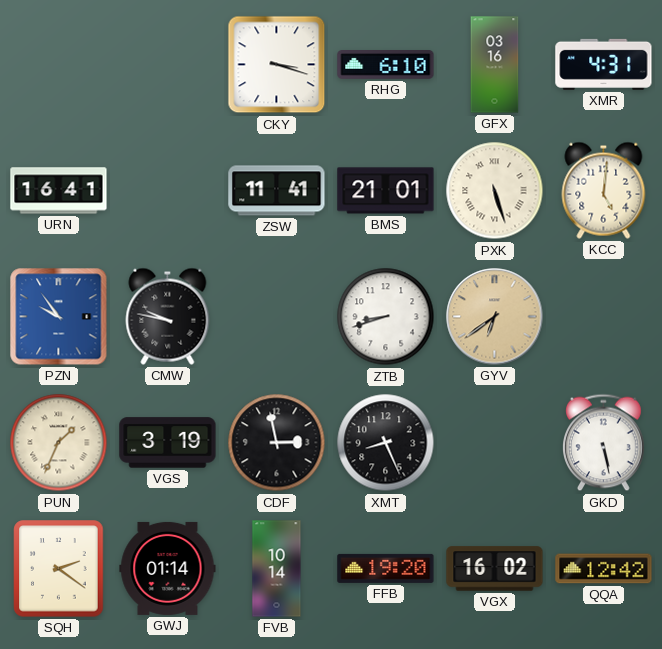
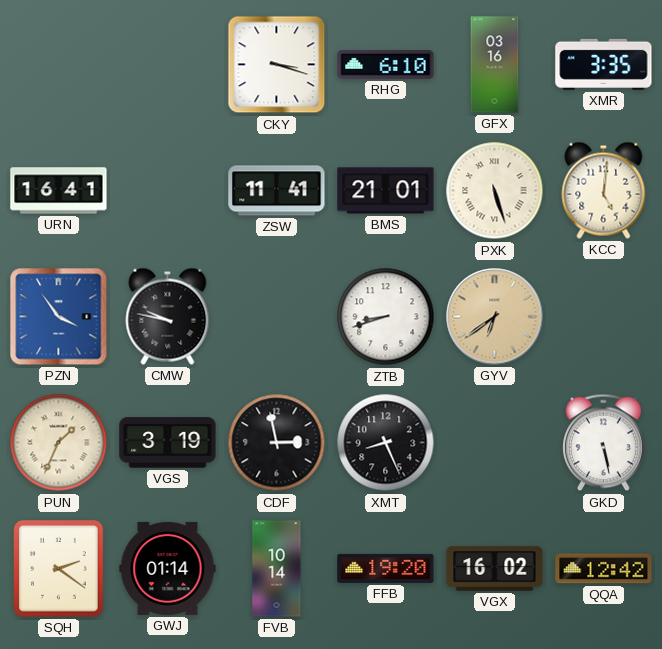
XMR: 4:31 -> 3:35
PZN: 9:54 -> 3:54
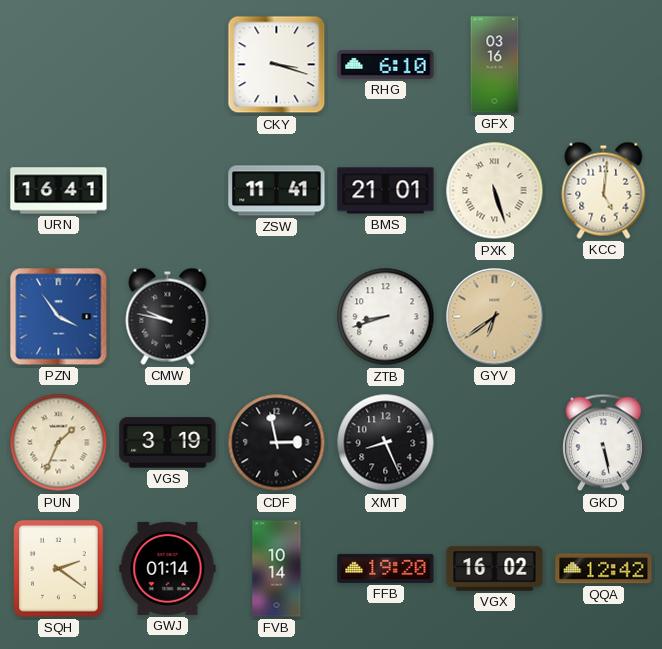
XMR: 3:35 -> none
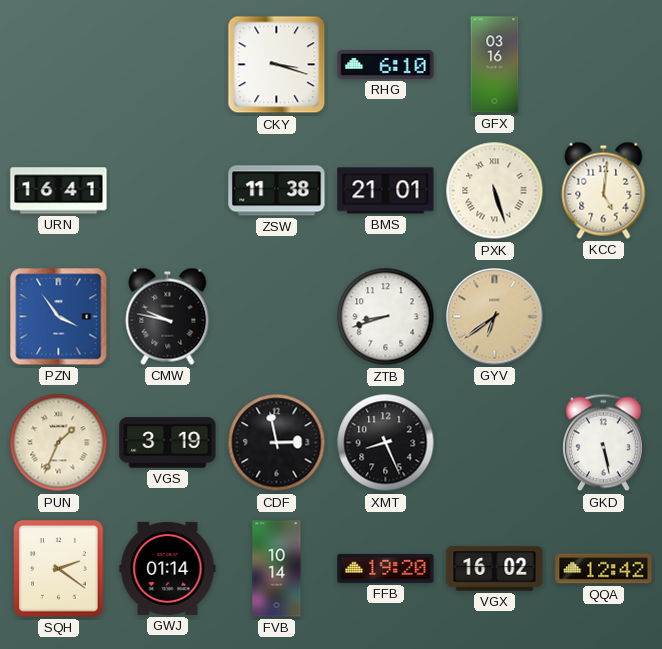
ZSW: 11:41 -> 11:38
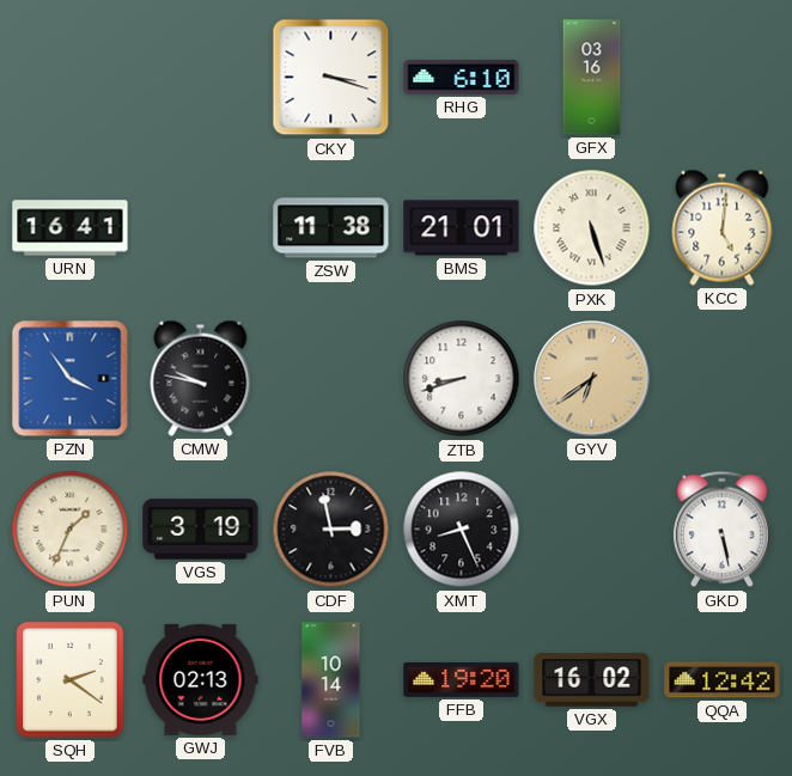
GWJ: 01:14 -> 02:13
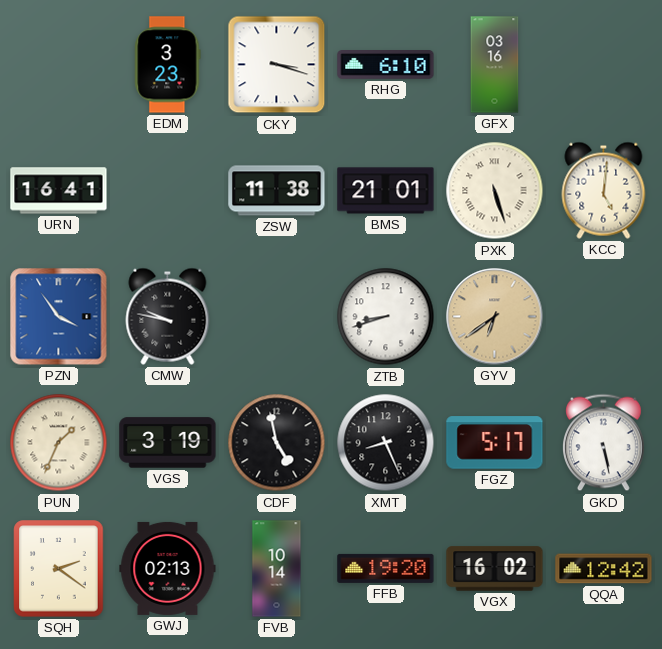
EDM: none -> 3:23
CDF: 2:58 -> 4:58
FGZ: none -> 5:17
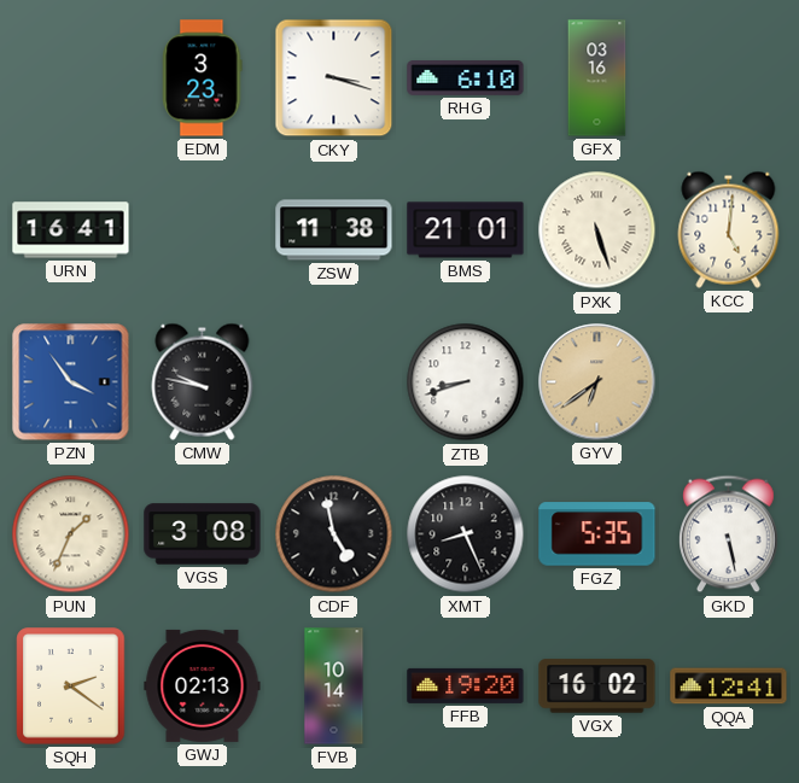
VGS: 3:19 -> 3:08
FGZ: 5:17 -> 5:35
QQA: 12:42 -> 12:41
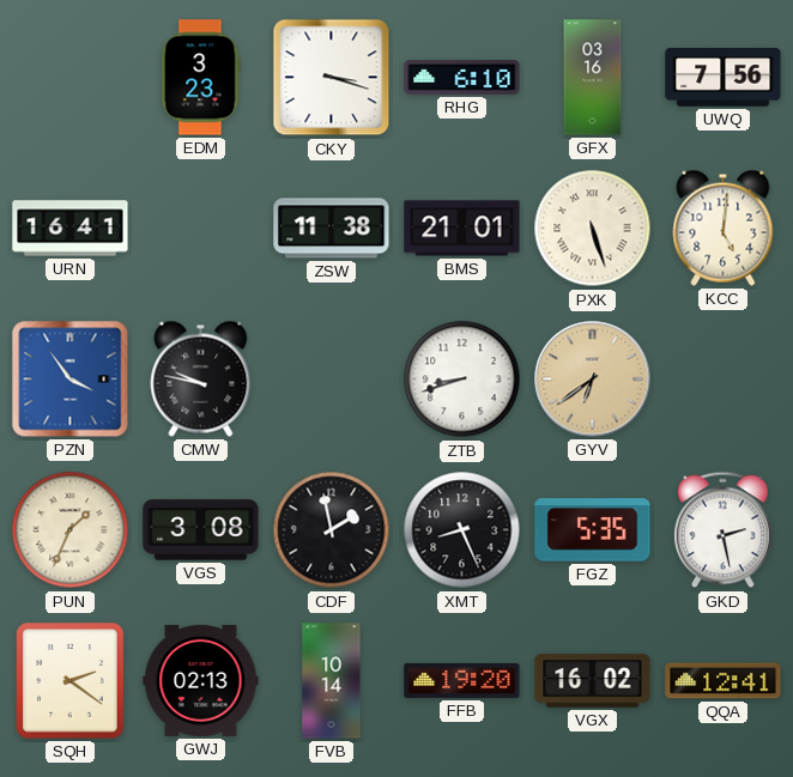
UWQ: none -> 7:56
CDF: 4:58 -> 1:58
GKD: 5:28 -> 2:28
